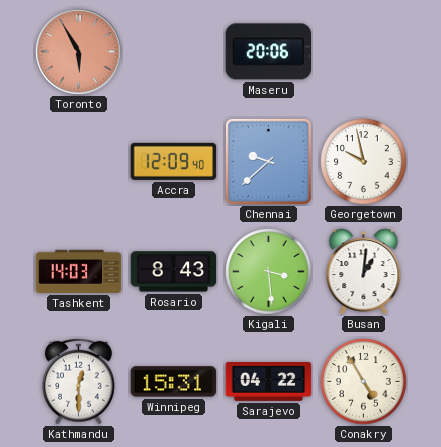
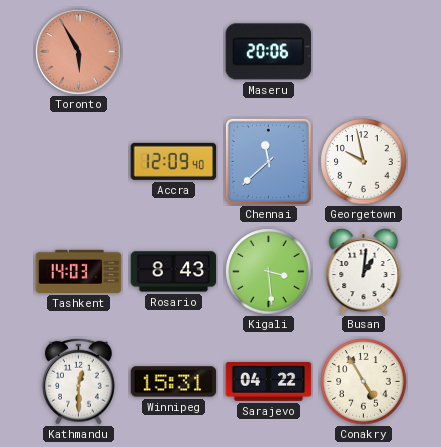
Chennai: 9:38 -> 11:38
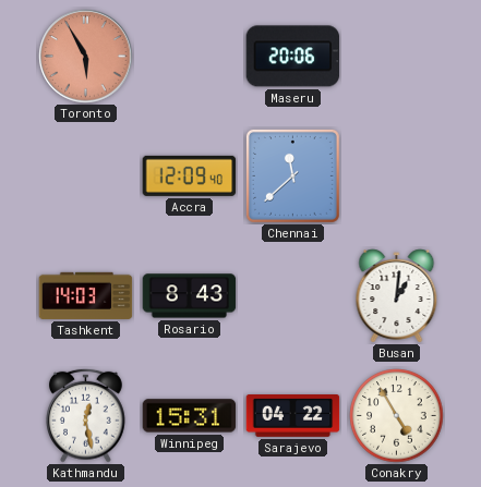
Georgetown: 9:58 -> none
Kigali: 3:29 -> none
Kathmandu: 12:30 -> 12:28
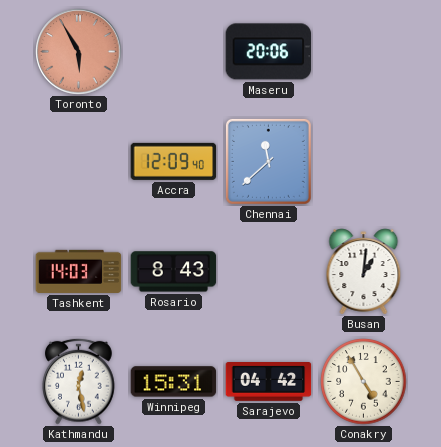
Sarajevo: 04:22 -> 04:42
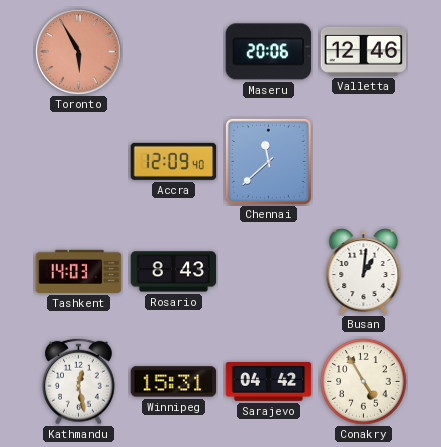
Valletta: none -> 12:46
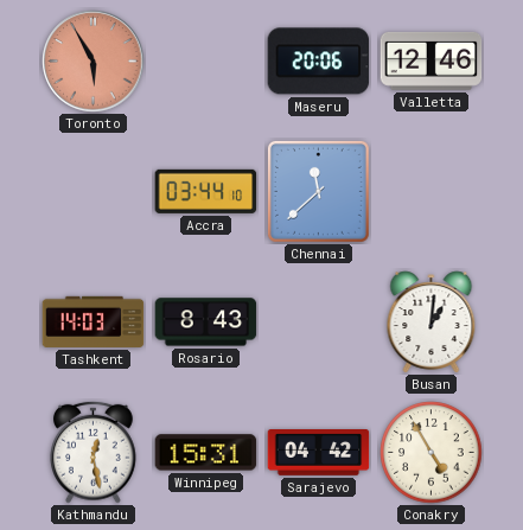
Accra: 12:09 -> 03:44
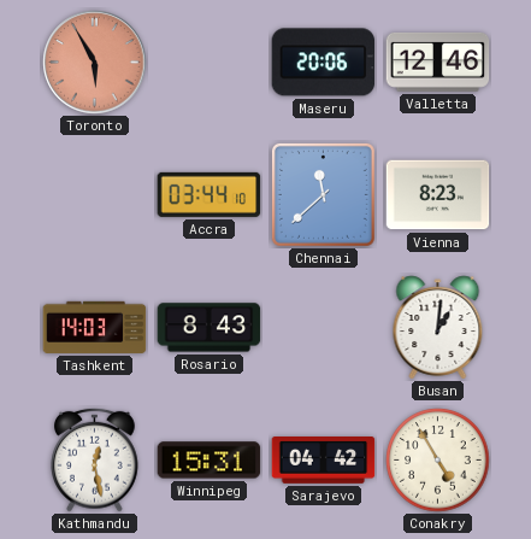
Vienna: none -> 8:23
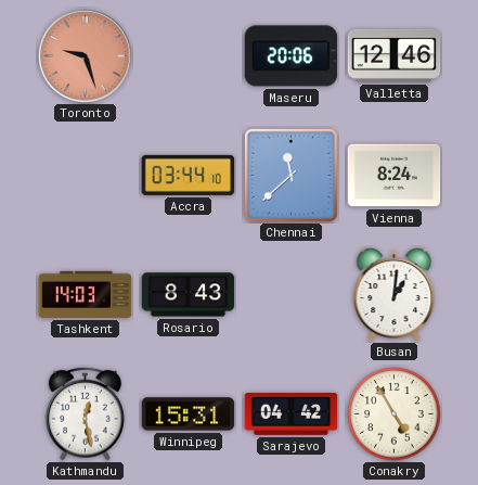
Toronto: 5:55 -> 9:27
Vienna: 8:23 -> 8:24
